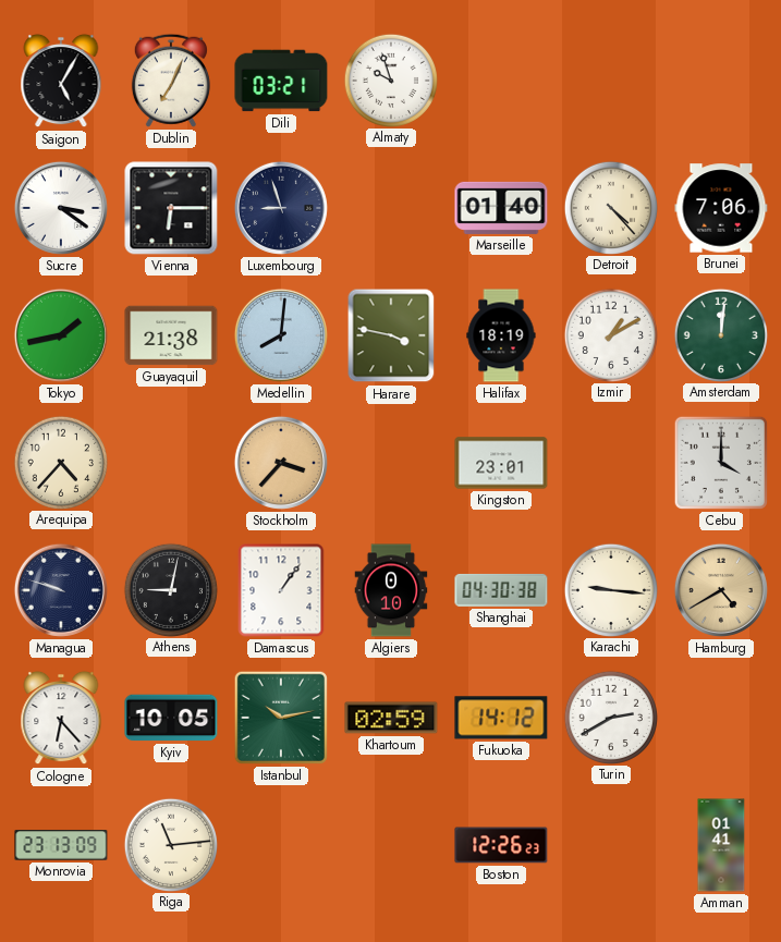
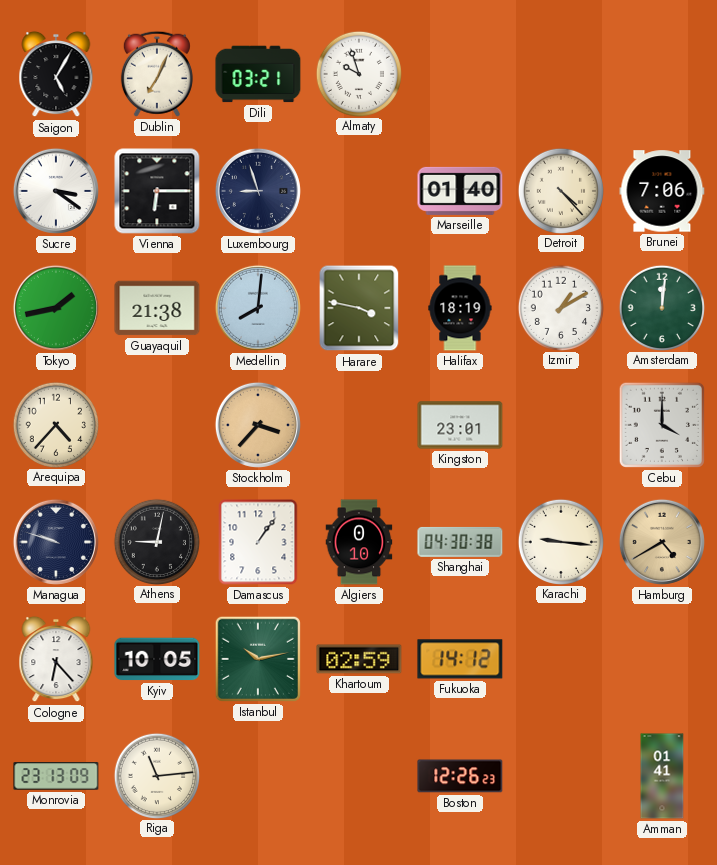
Turin: 2:40 -> none
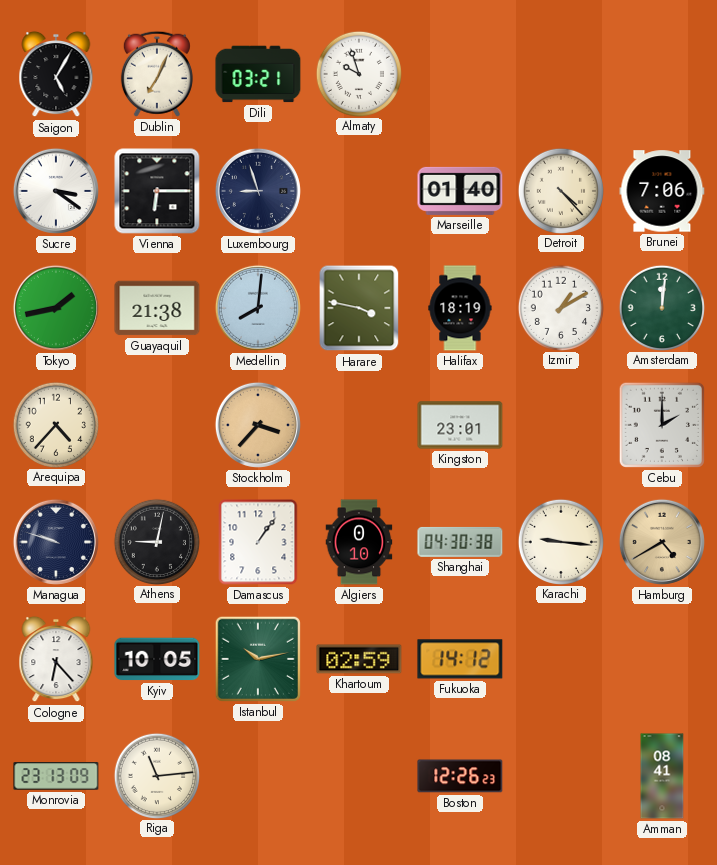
Cebu: 4:00 -> 2:00
Amman: 01:41 -> 08:41
